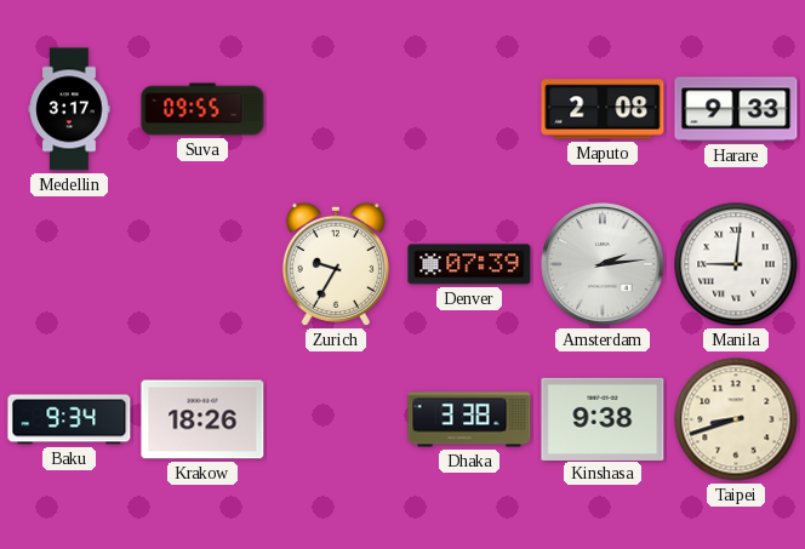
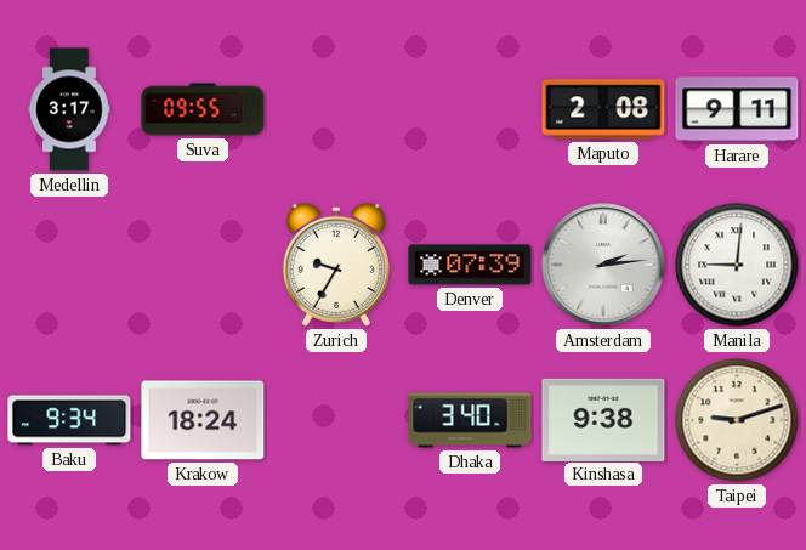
Harare: 9:33 -> 9:11
Krakow: 18:26 -> 18:24
Dhaka: 3:38 -> 3:40
Taipei: 8:42 -> 9:12
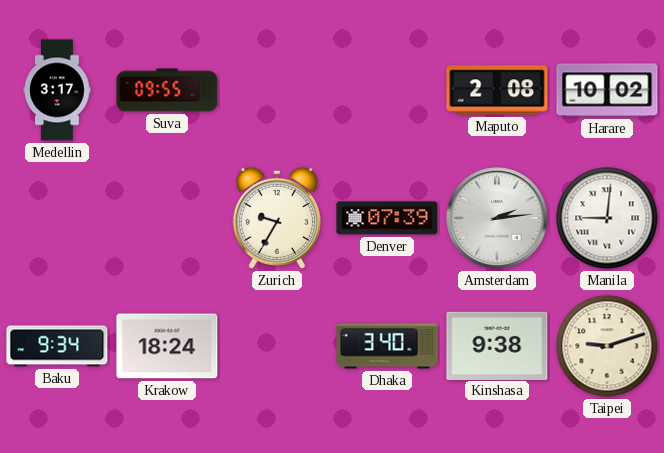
Harare: 9:11 -> 10:02
